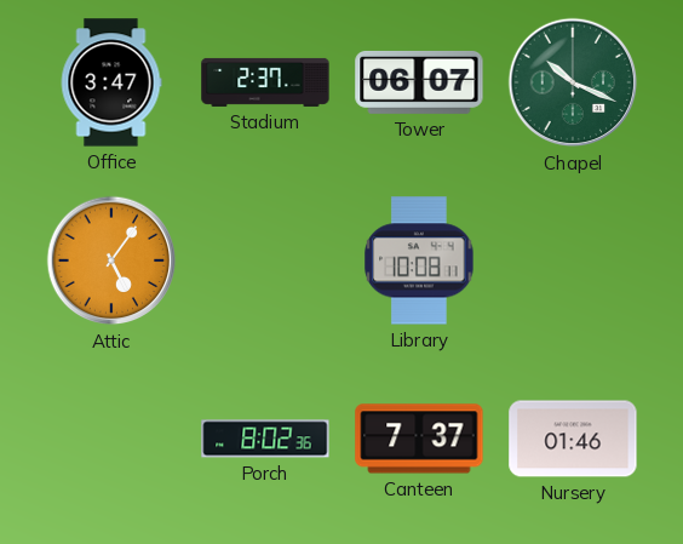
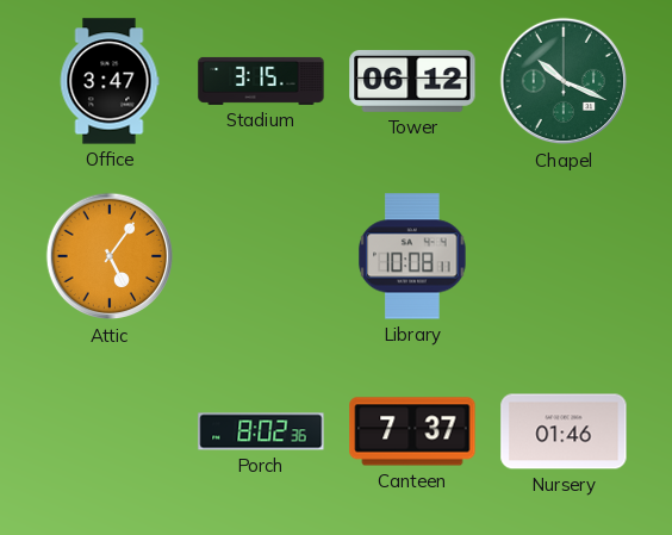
Stadium: 2:37 -> 3:15
Tower: 06:07 -> 06:12
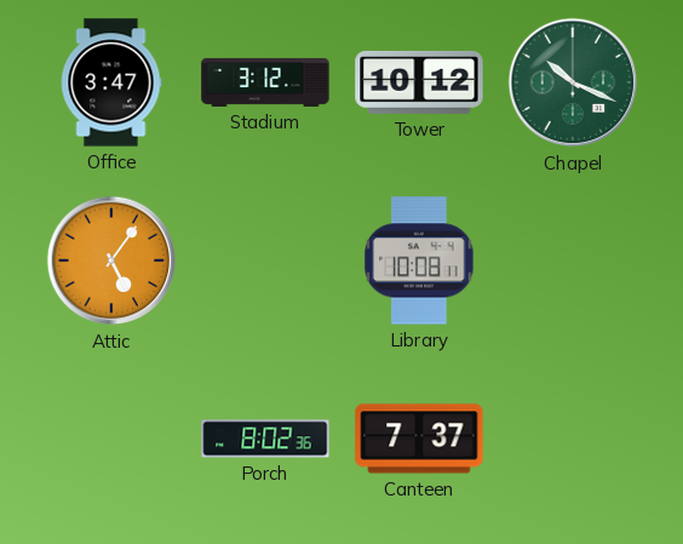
Stadium: 3:15 -> 3:12
Tower: 06:12 -> 10:12
Nursery: 01:46 -> none
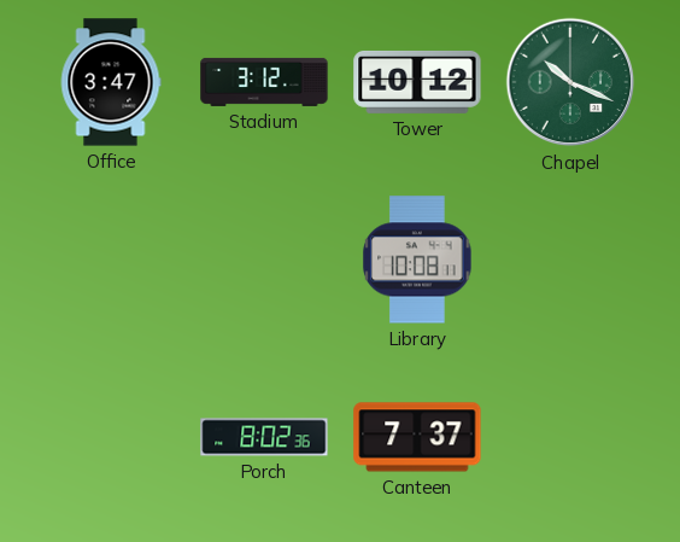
Attic: 5:06 -> none
